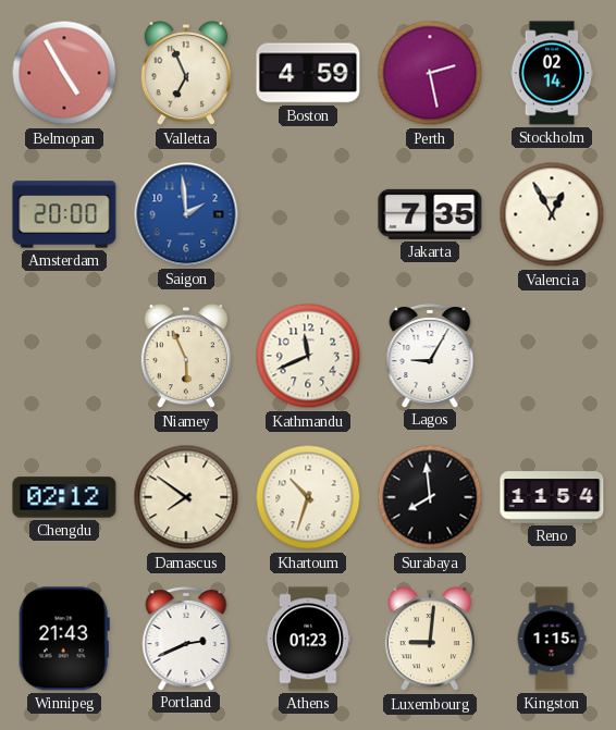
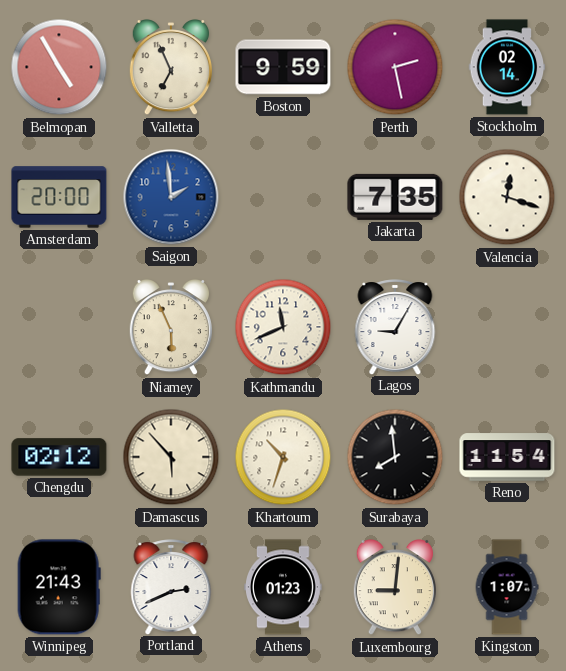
Boston: 4:59 -> 9:59
Valencia: 12:55 -> 12:18
Damascus: 7:51 -> 5:53
Kingston: 1:15 -> 1:07
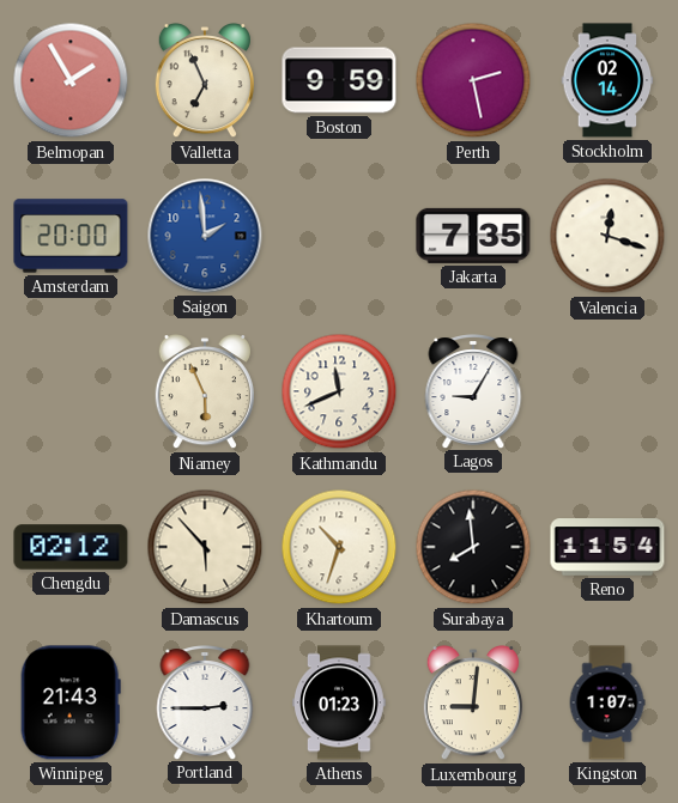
Belmopan: 4:55 -> 1:55
Portland: 2:41 -> 2:45
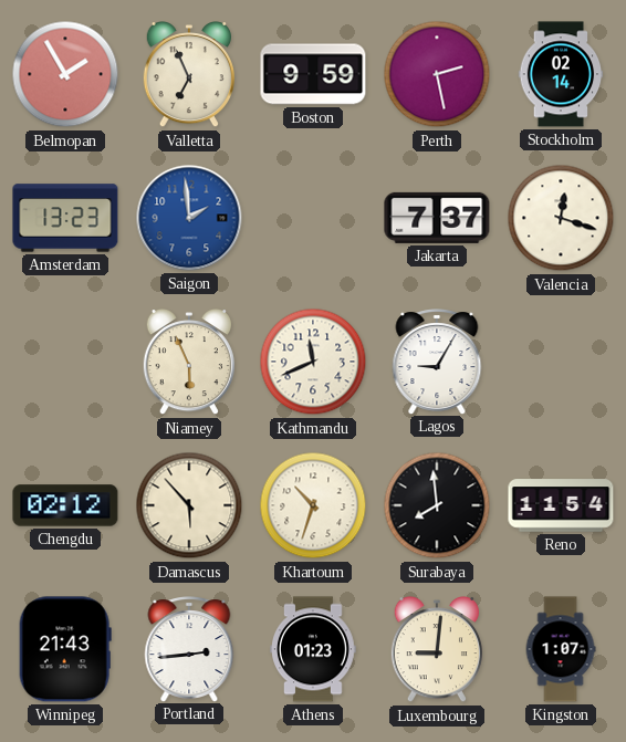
Amsterdam: 20:00 -> 13:23
Jakarta: 7:35 -> 7:37
Portland: 2:45 -> 2:44
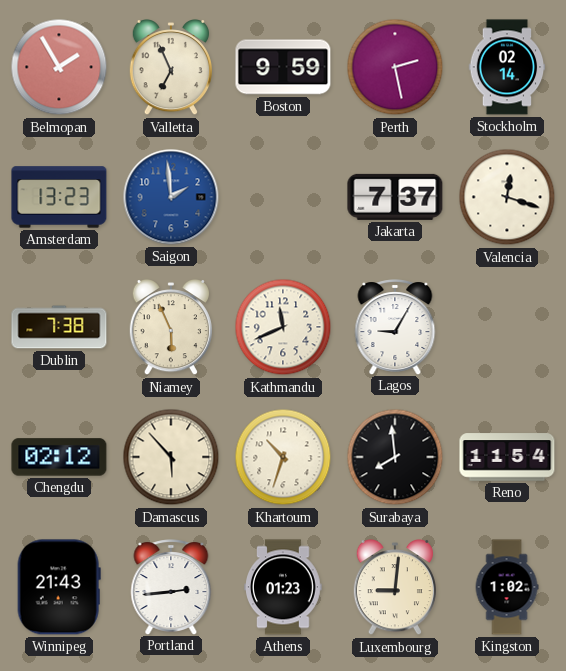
Dublin: none -> 7:38
Kingston: 1:07 -> 1:02
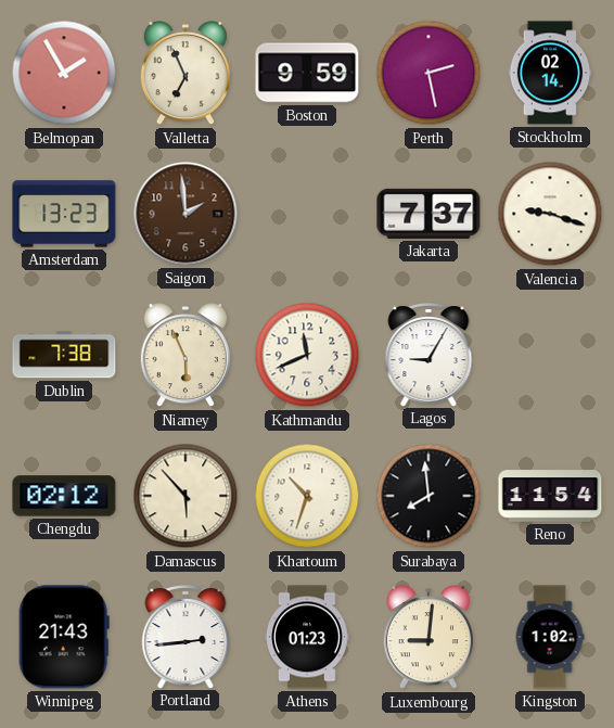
Saigon dial: blue -> brown
Valencia: 12:18 -> 9:18
